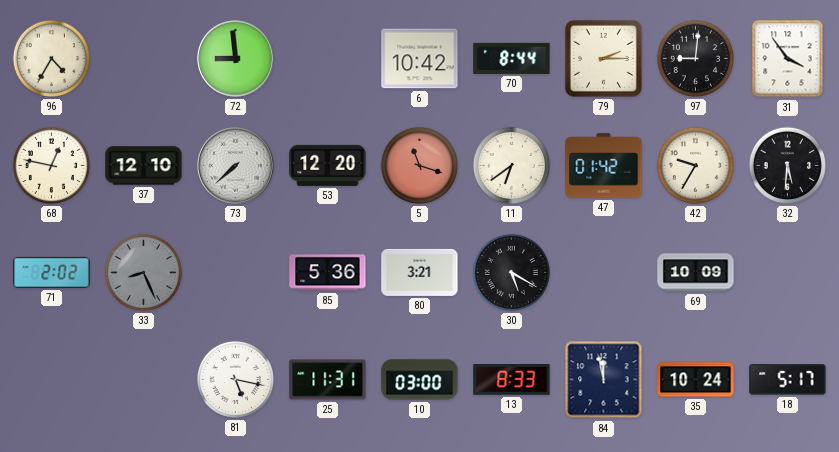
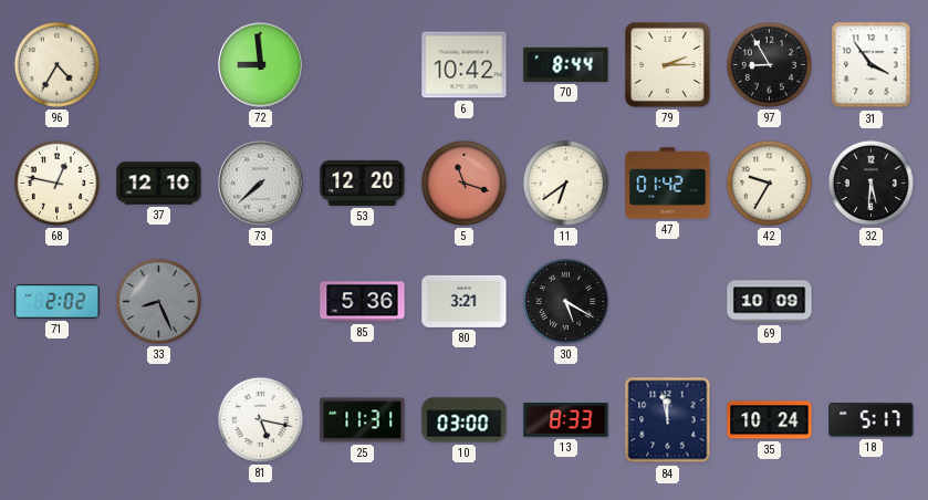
97: 9:01 -> 8:55
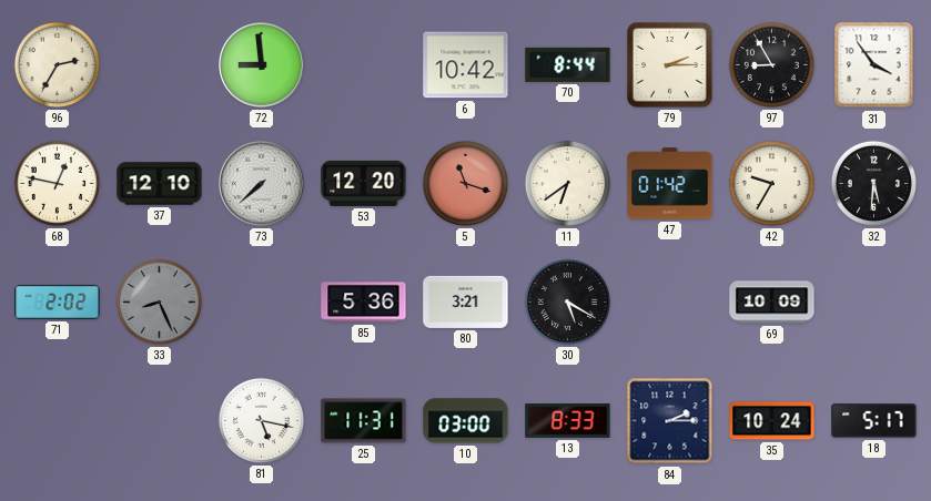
96: 4:35 -> 2:35
84: 11:58 -> 2:15
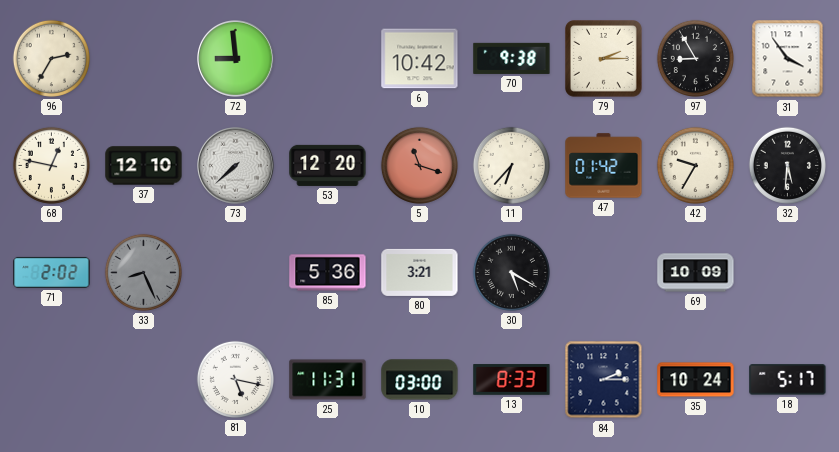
70: 8:44 -> 9:38
11: 6:39 -> 6:37
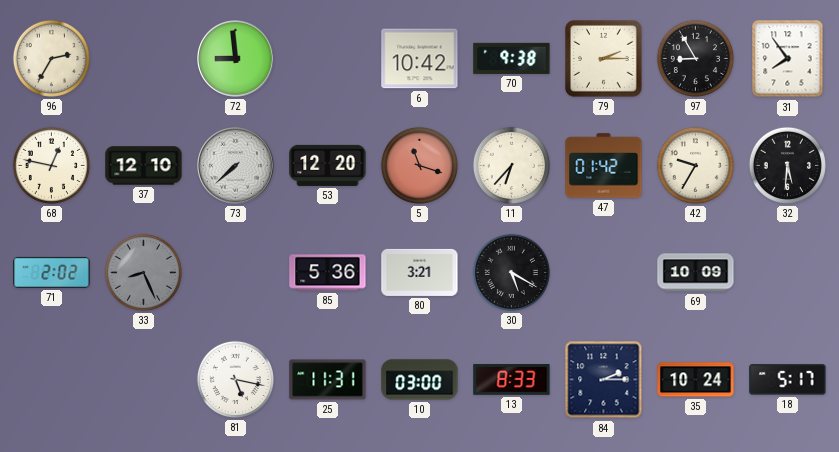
31: 3:54 -> 7:54
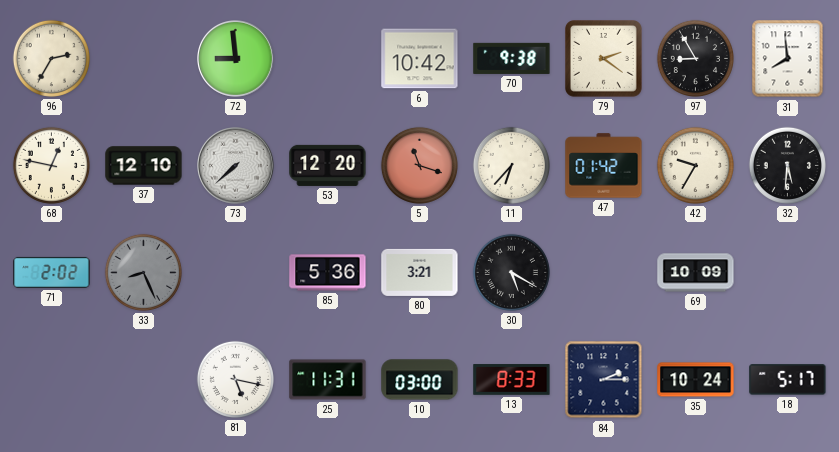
79: 2:15 -> 2:21
31: 7:54 -> 7:59
